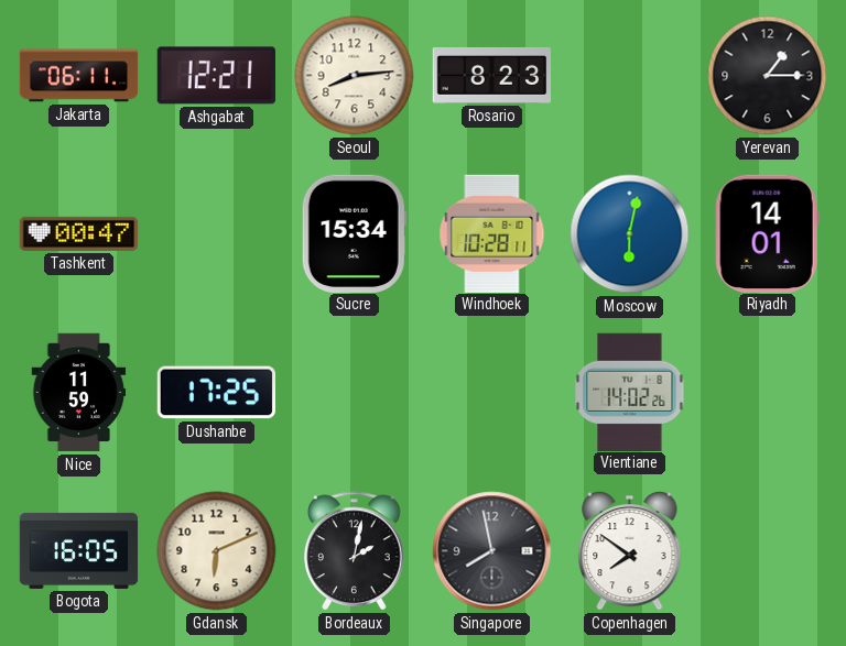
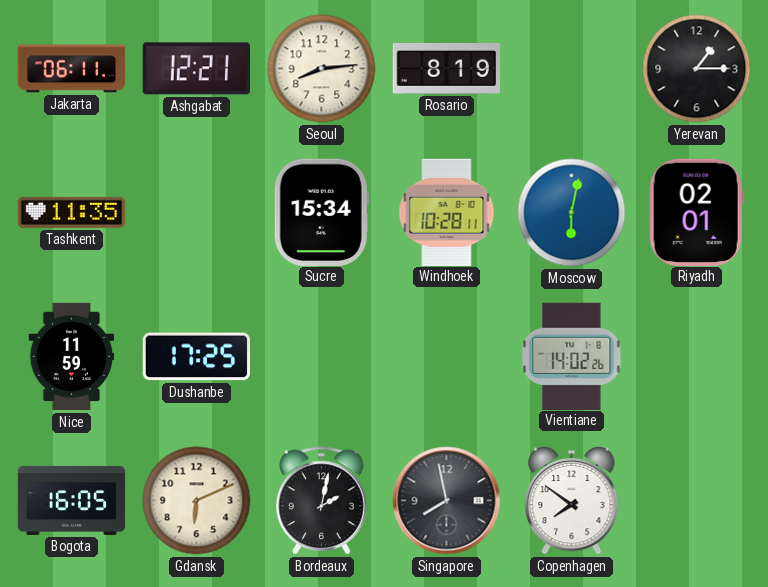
Rosario: 8:23 -> 8:19
Tashkent: 00:47 -> 11:35
Riyadh: 14:01 -> 02:01
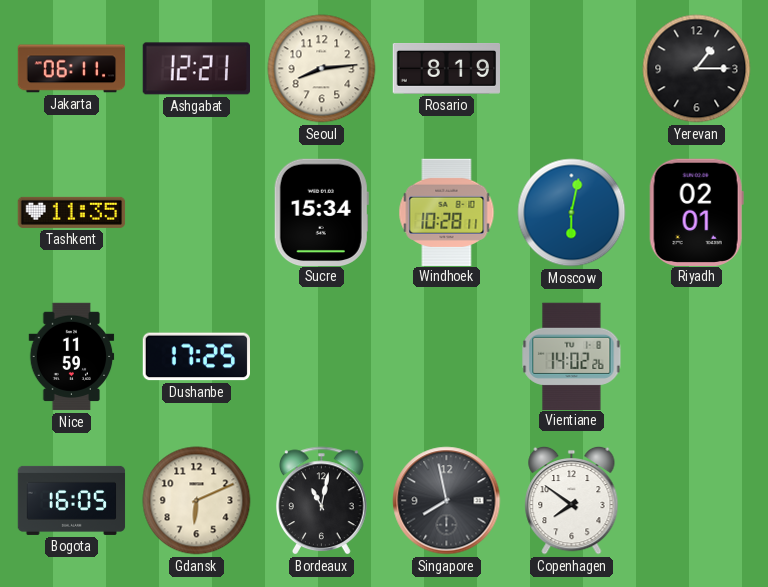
Bordeaux: 2:02 -> 11:02
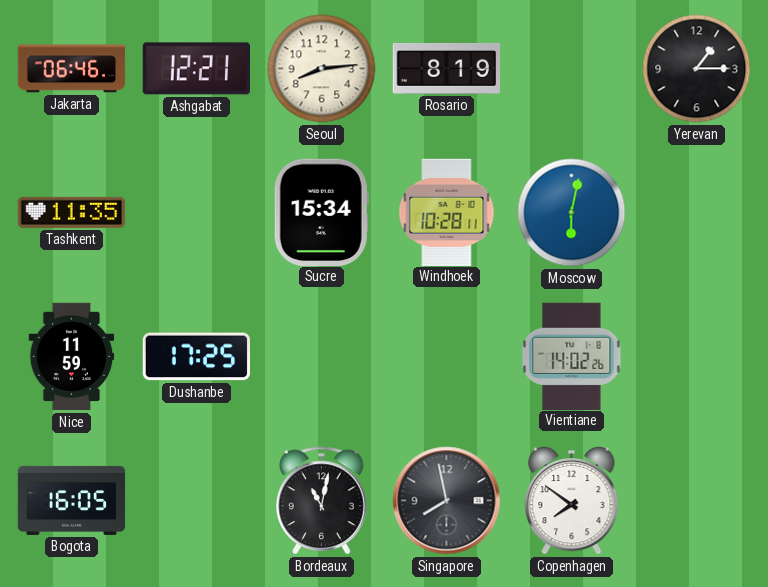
Jakarta: 06:11 -> 06:46
Riyadh: 02:01 -> none
Gdansk: 6:11 -> none
